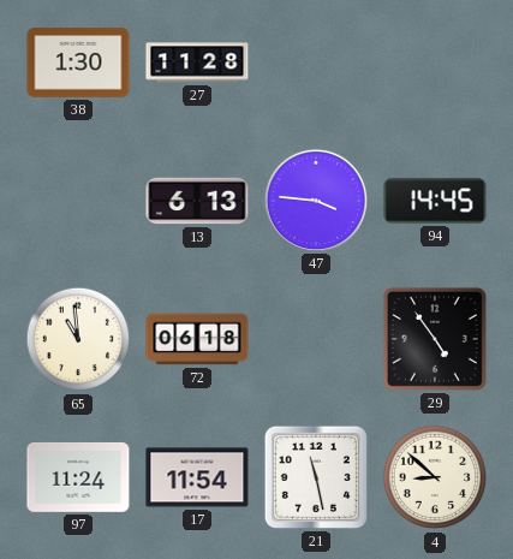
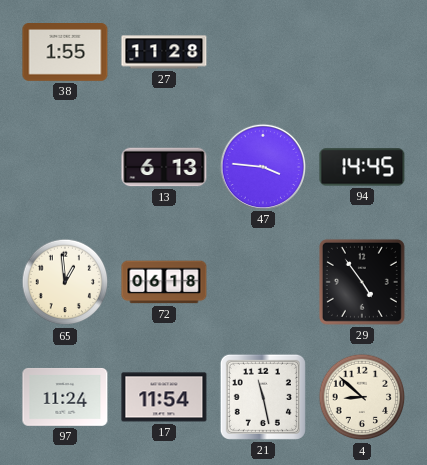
38: 1:30 -> 1:55
65: 10:59 -> 12:59
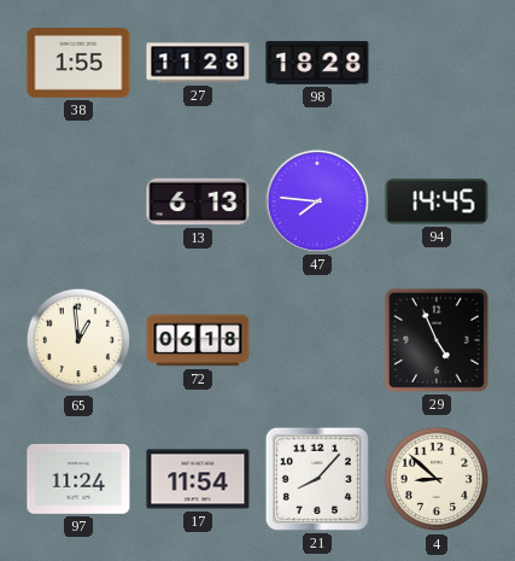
98: none -> 18:28
47: 3:46 -> 7:46
29: 4:54 -> 4:56
21: 11:28 -> 8:07
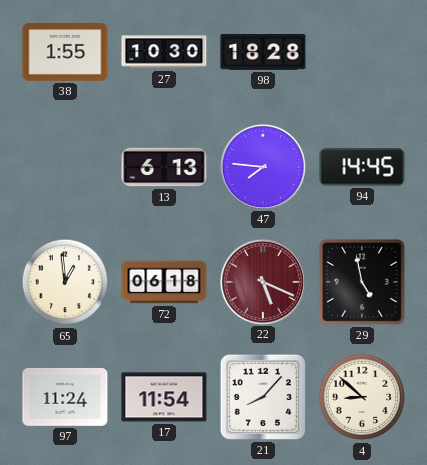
27: 11:28 -> 10:30
22: none -> 5:19
29: 4:56 -> 4:58
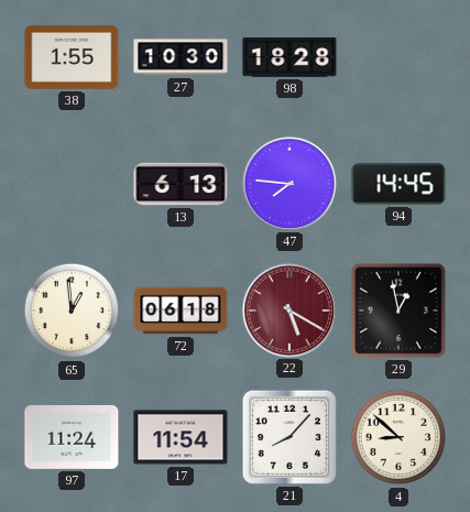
22: 5:19 -> 5:20
29: 4:58 -> 12:58
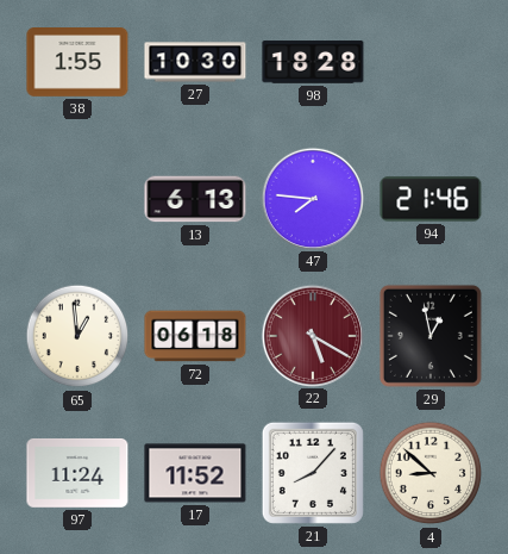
94: 14:45 -> 21:46
17: 11:54 -> 11:52
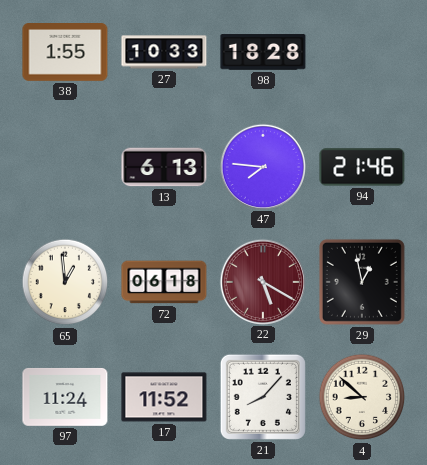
27: 10:30 -> 10:33
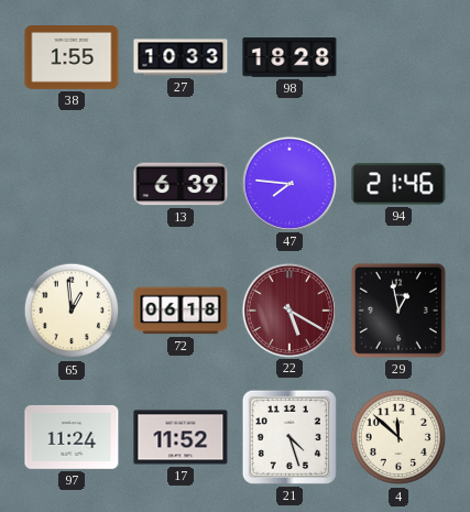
13: 6:13 -> 6:39
21: 8:07 -> 4:27
4: 8:52 -> 11:52
